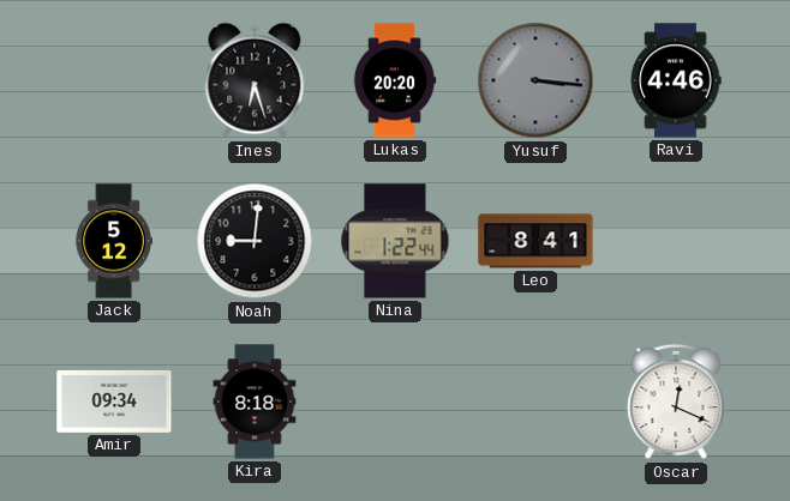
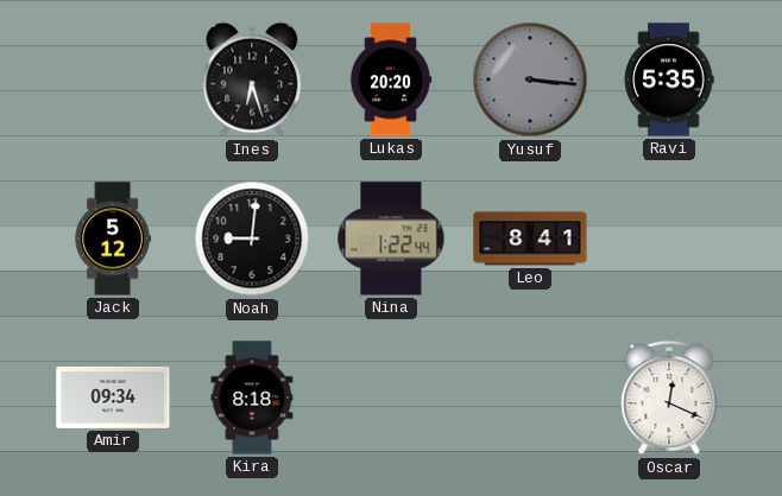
Ravi: 4:46 -> 5:35
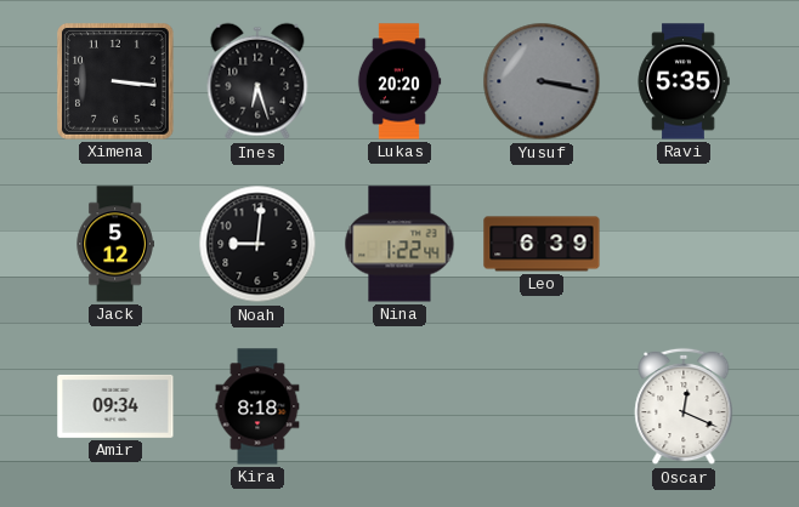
Ximena: none -> 3:16
Yusuf: 3:16 -> 3:17
Leo: 8:41 -> 6:39
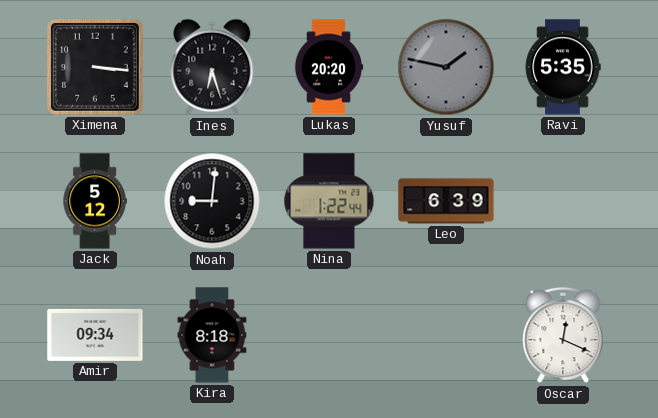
Yusuf: 3:17 -> 1:47
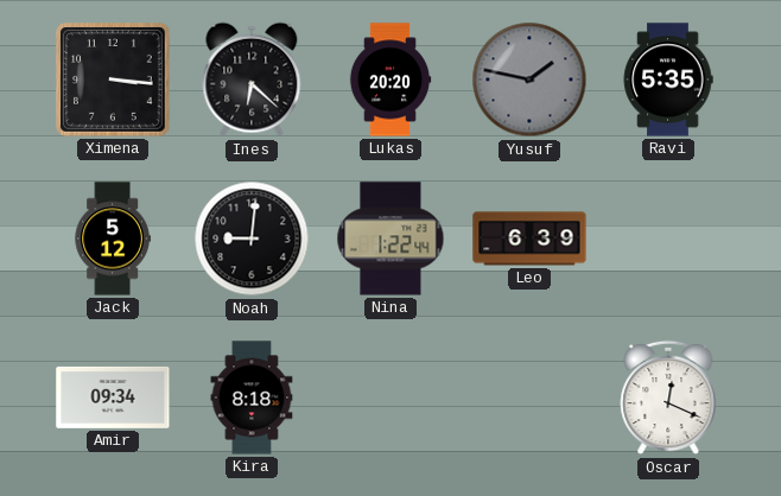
Ines: 6:27 -> 6:22
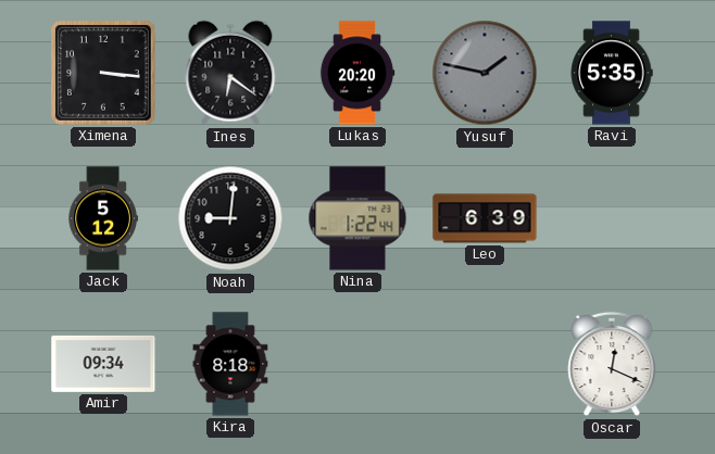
Ines: 6:22 -> 6:21
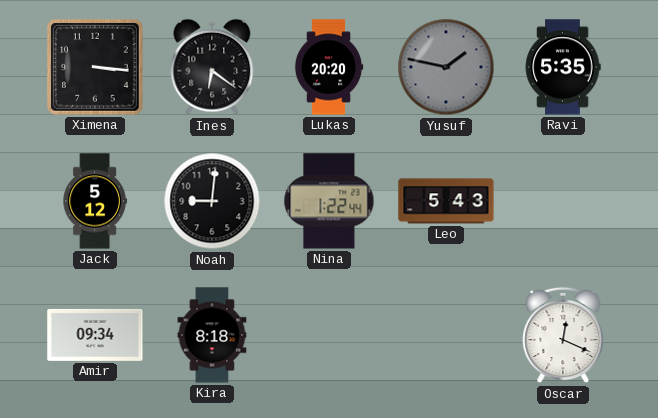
Leo: 6:39 -> 5:43
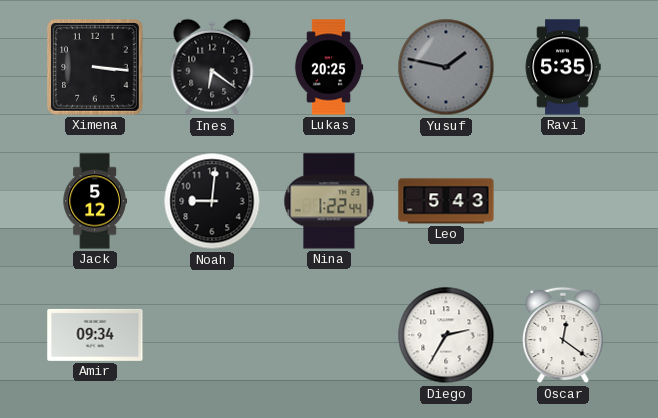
Lukas: 20:20 -> 20:25
Kira: 8:18 -> none
Diego: none -> 2:35
Oscar: 12:19 -> 12:21
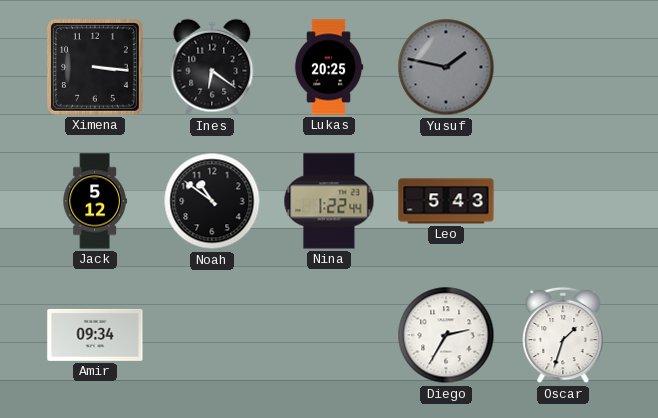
Ravi: 5:35 -> none
Noah: 9:01 -> 10:51
Oscar: 12:21 -> 1:33
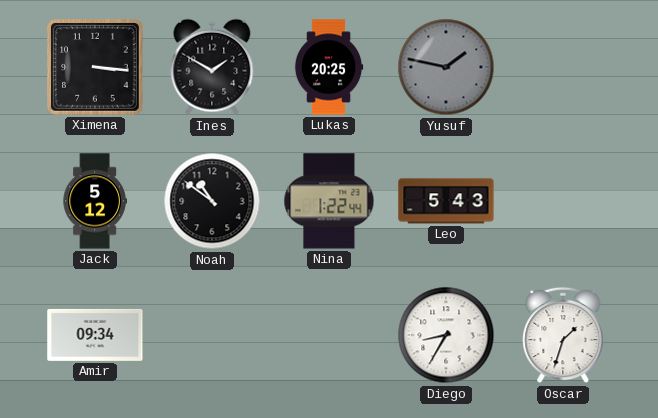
Ines: 6:21 -> 1:50
Diego: 2:35 -> 8:35
